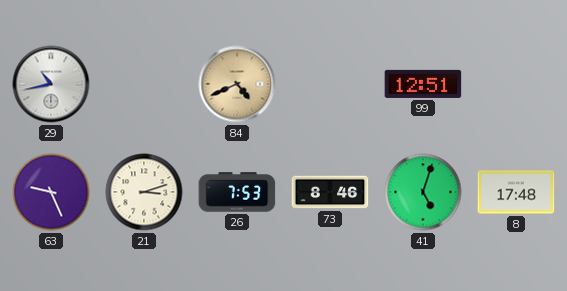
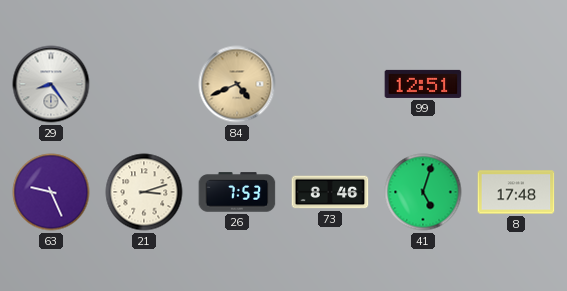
29: 10:43 -> 8:24
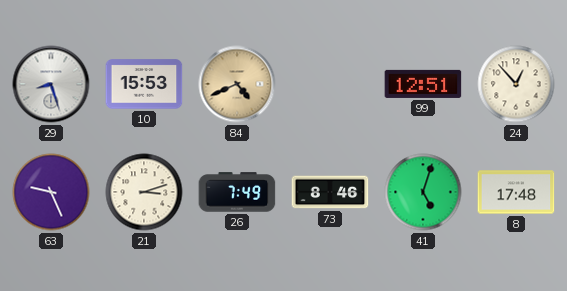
29: 8:24 -> 8:27
10: none -> 15:53
24: none -> 12:53
26: 7:53 -> 7:49
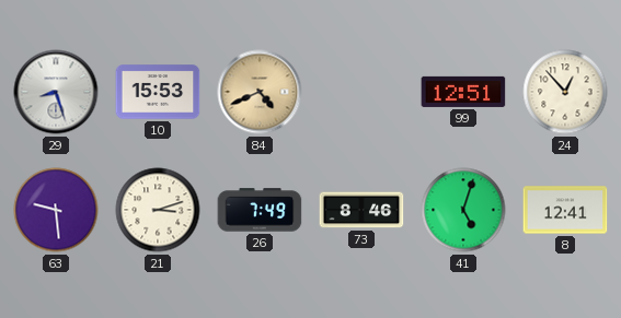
63: 9:26 -> 9:29
8: 17:48 -> 12:41
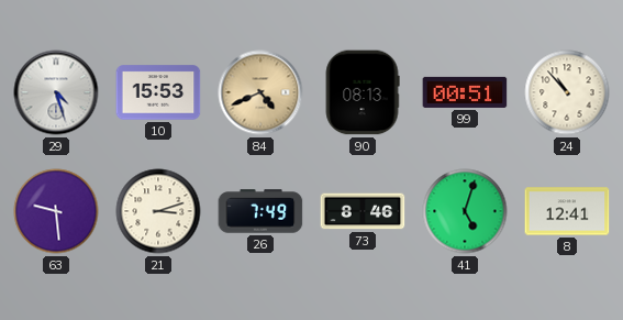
29: 8:27 -> 4:27
90: none -> 08:13
99: 12:51 -> 00:51
24: 12:53 -> 10:53
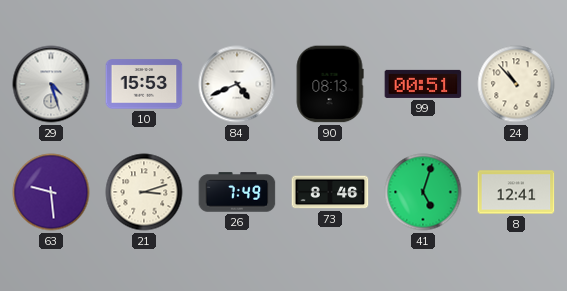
84 dial: champagne -> white
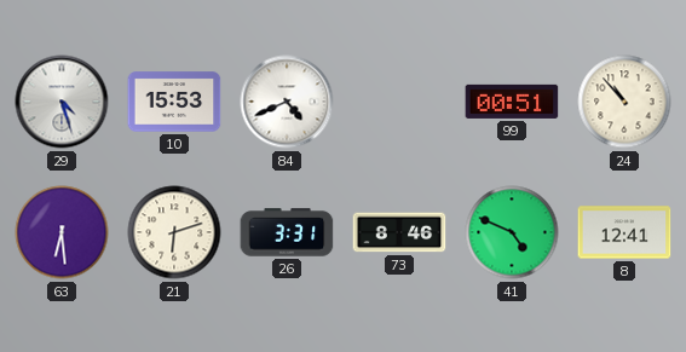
90: 08:13 -> none
63: 9:29 -> 6:29
21: 3:12 -> 6:12
26: 7:49 -> 3:31
41: 5:03 -> 4:49
